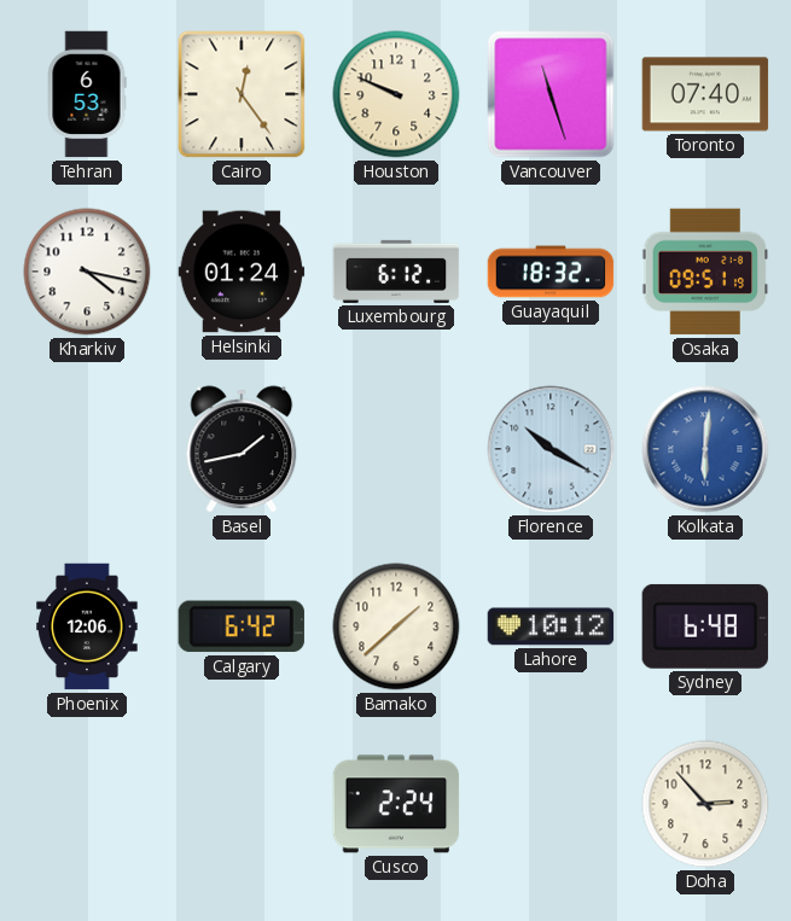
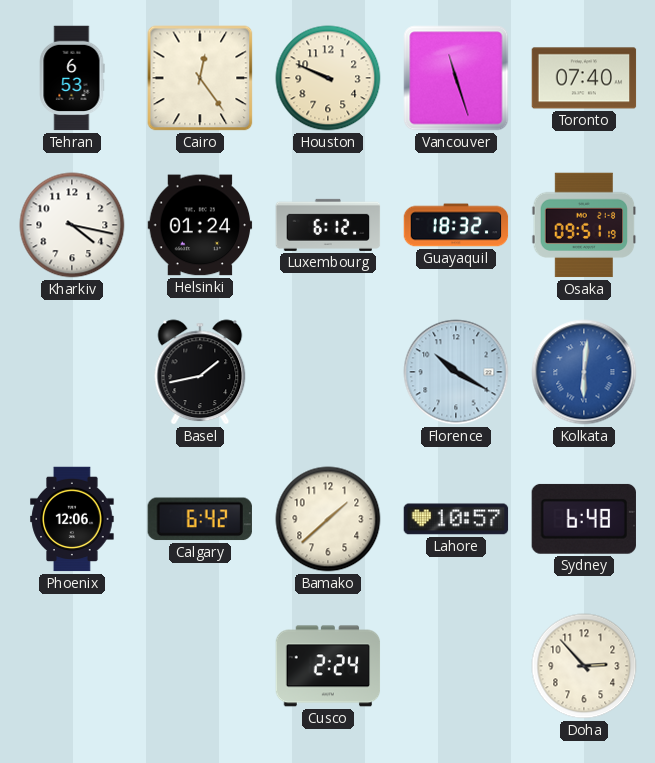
Lahore: 10:12 -> 10:57
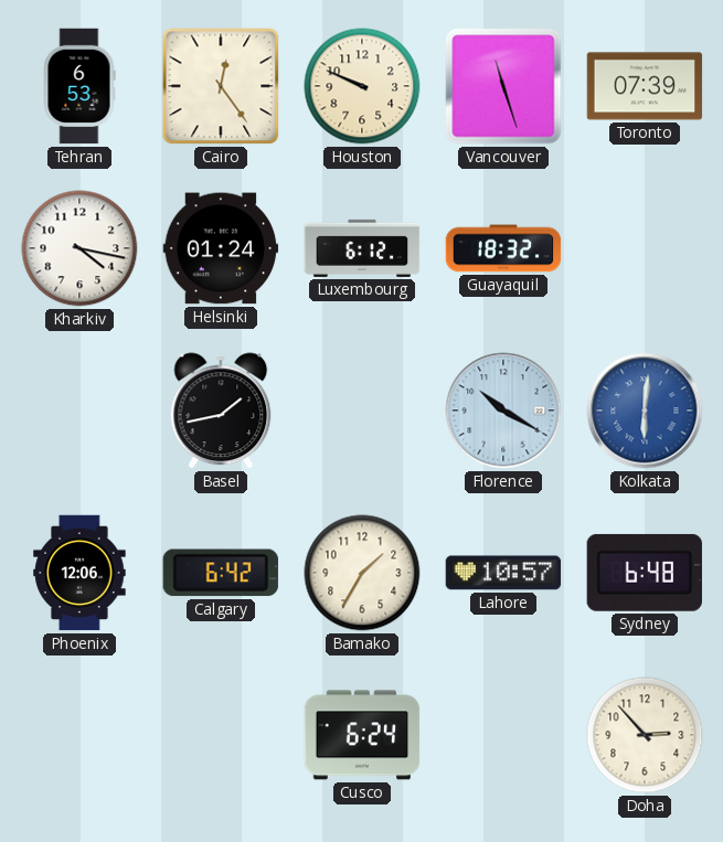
Toronto: 07:40 -> 07:39
Osaka: 09:51 -> none
Bamako: 1:38 -> 1:35
Cusco: 2:24 -> 6:24
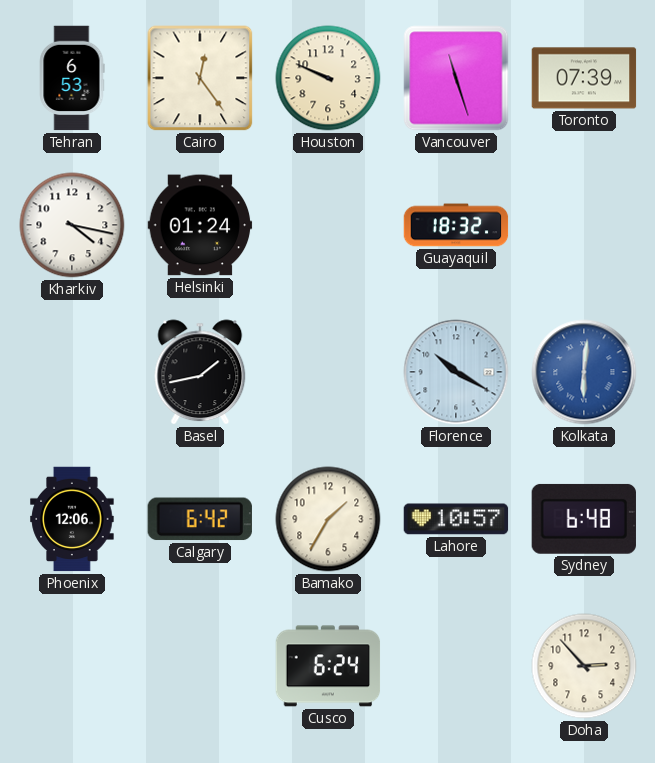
Luxembourg: 6:12 -> none
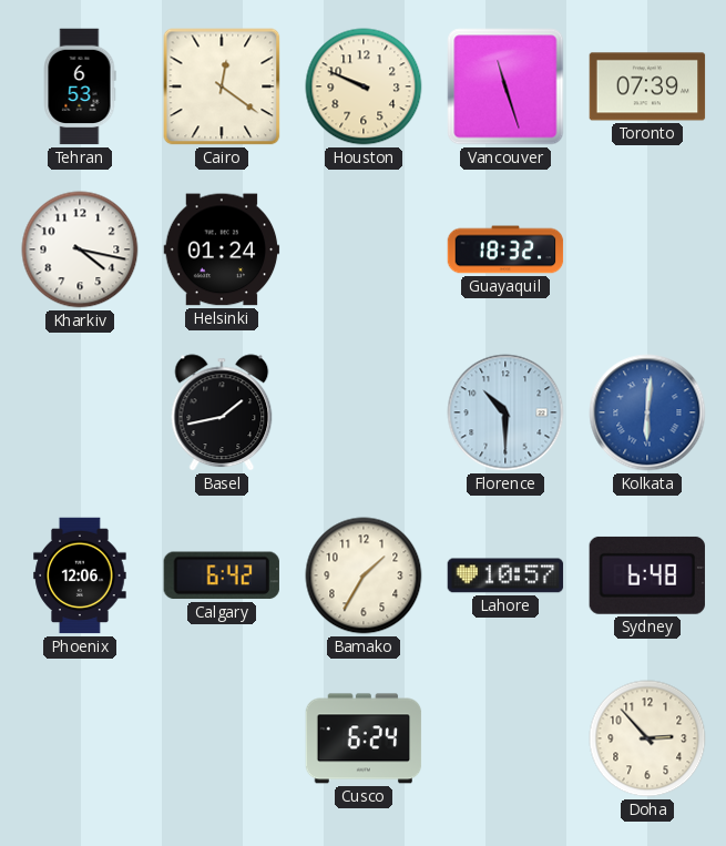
Cairo: 12:24 -> 12:21
Florence: 10:20 -> 10:30
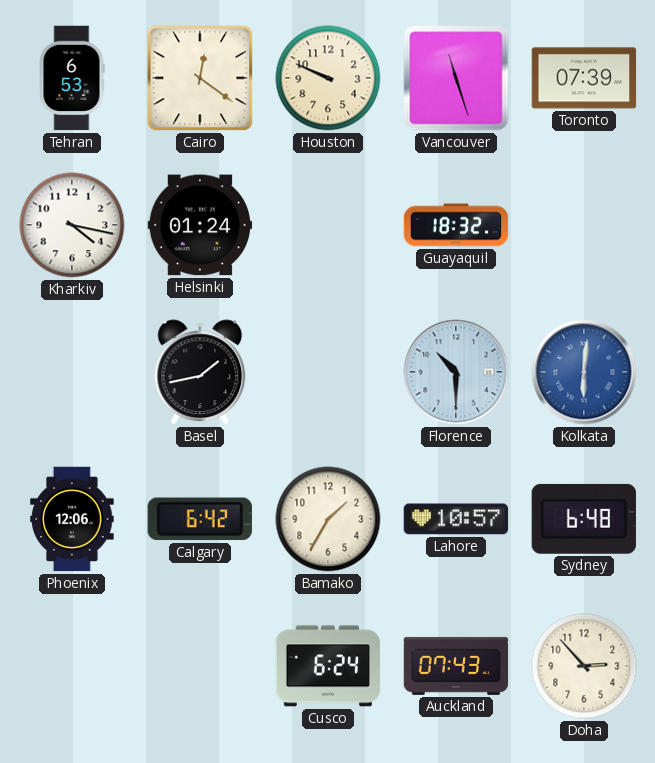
Auckland: none -> 07:43
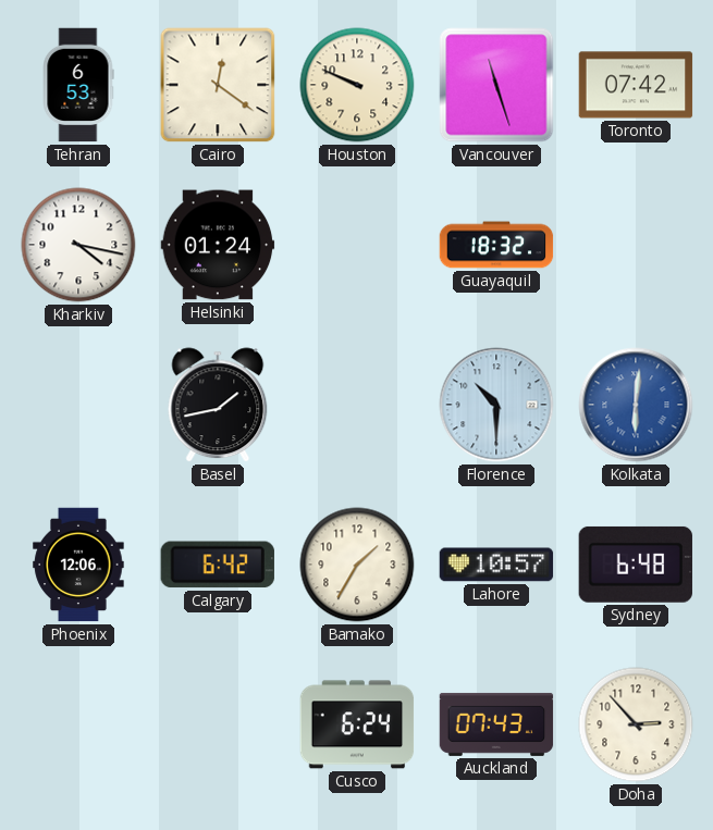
Toronto: 07:39 -> 07:42
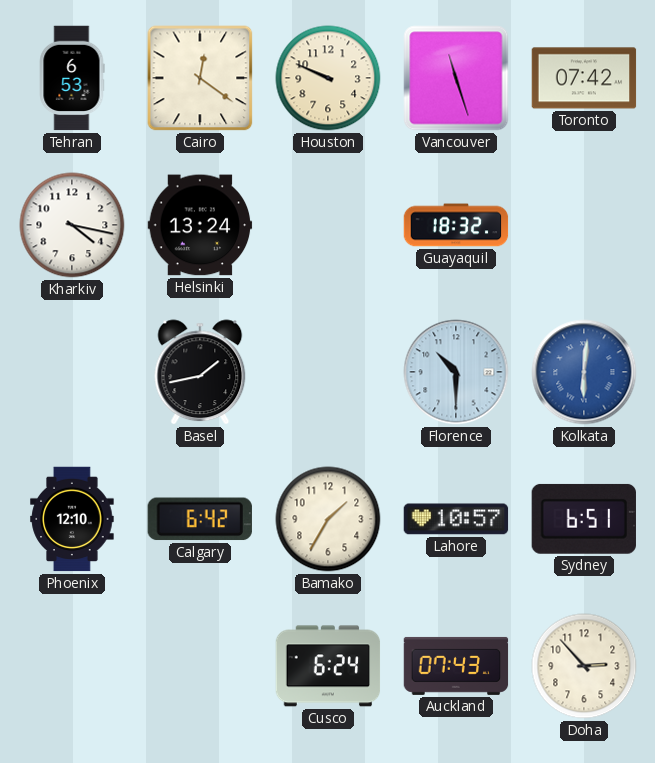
Helsinki: 01:24 -> 13:24
Phoenix: 12:06 -> 12:10
Sydney: 6:48 -> 6:51
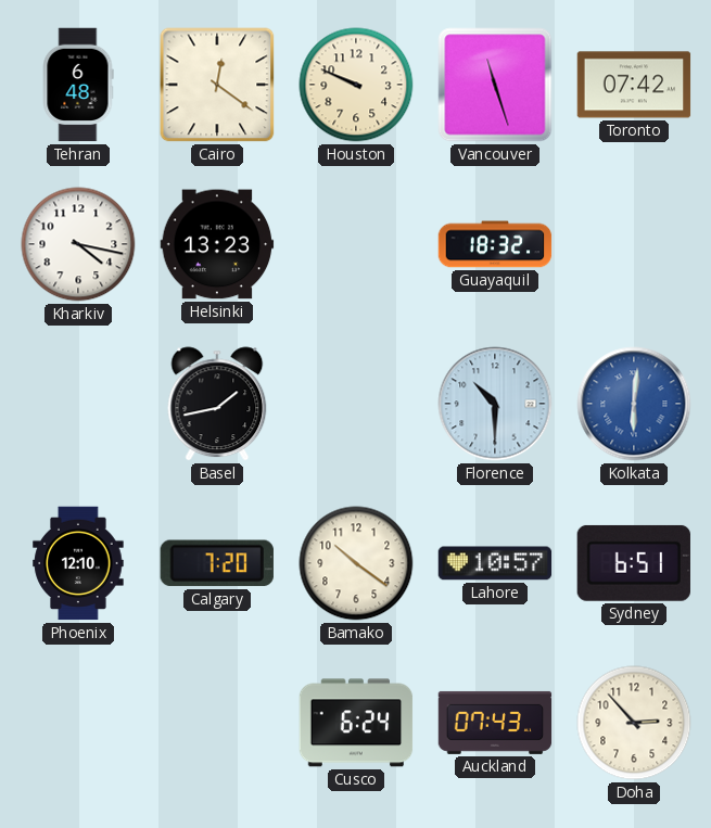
Tehran: 6:53 -> 6:48
Helsinki: 13:24 -> 13:23
Calgary: 6:42 -> 7:20
Bamako: 1:35 -> 10:21
